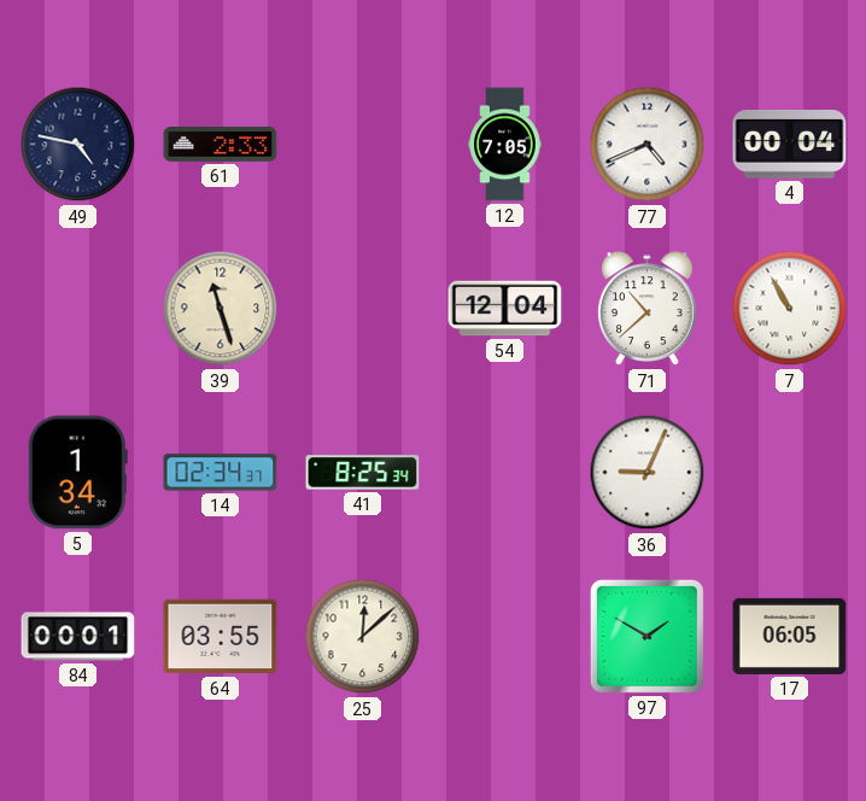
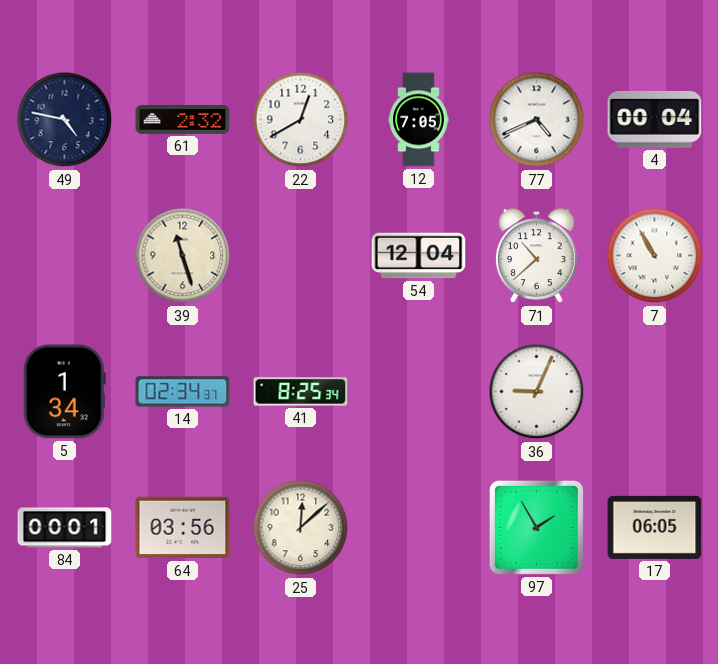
61: 2:33 -> 2:32
22: none -> 12:40
64: 03:55 -> 03:56
97: 1:50 -> 1:55
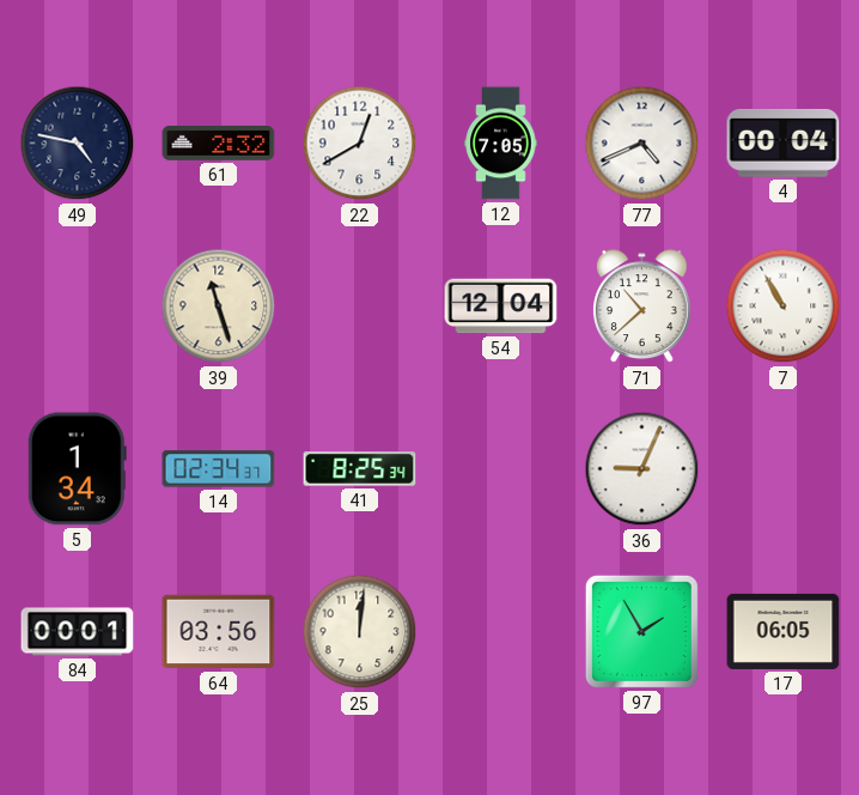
25: 12:08 -> 12:01
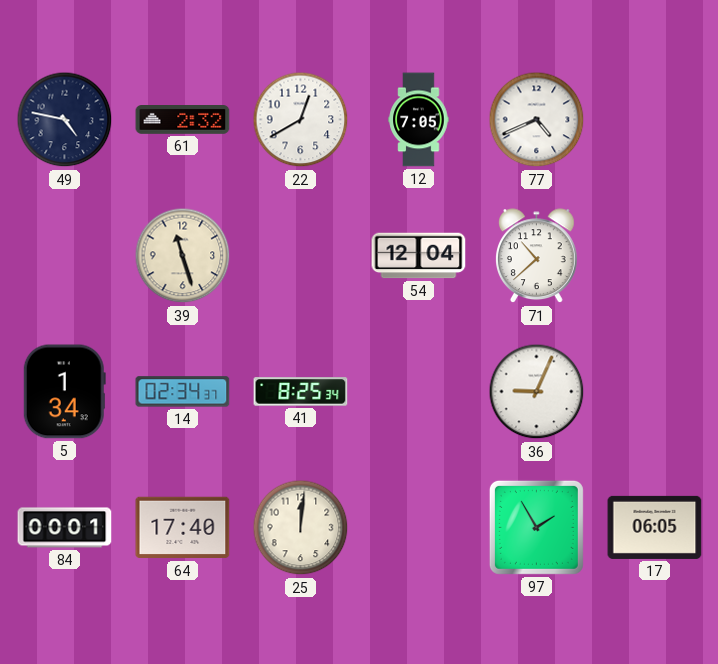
4: 00:04 -> none
7: 10:55 -> none
64: 03:56 -> 17:40
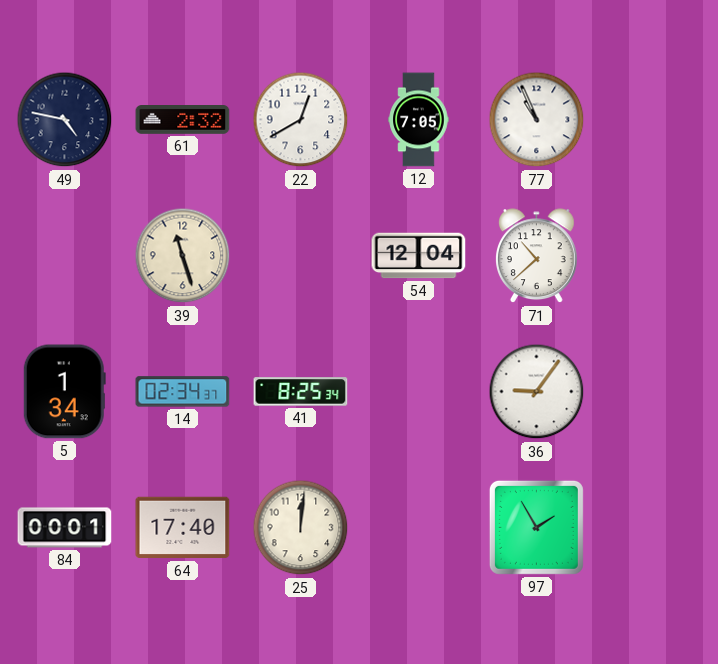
77: 4:41 -> 10:56
36: 9:04 -> 9:06
17: 06:05 -> none
